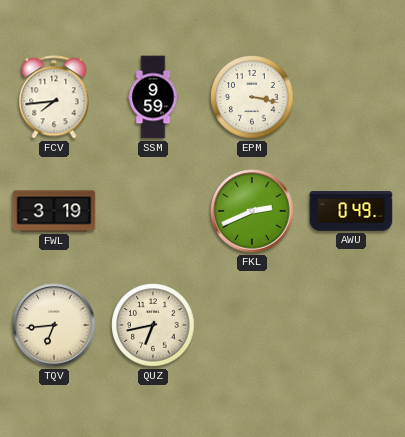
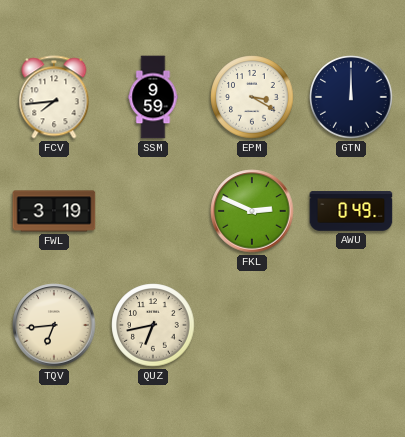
EPM: 3:17 -> 3:20
GTN: none -> 12:00
FKL: 2:41 -> 2:49
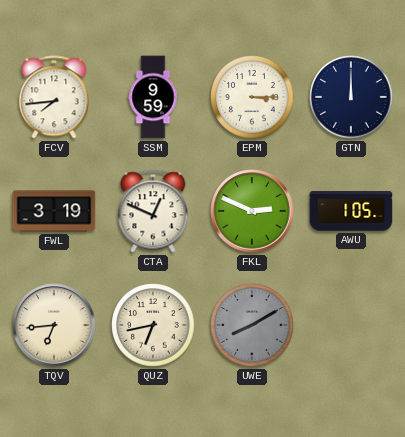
EPM: 3:20 -> 3:15
CTA: none -> 12:49
AWU: 0:49 -> 1:05
UWE: none -> 8:10
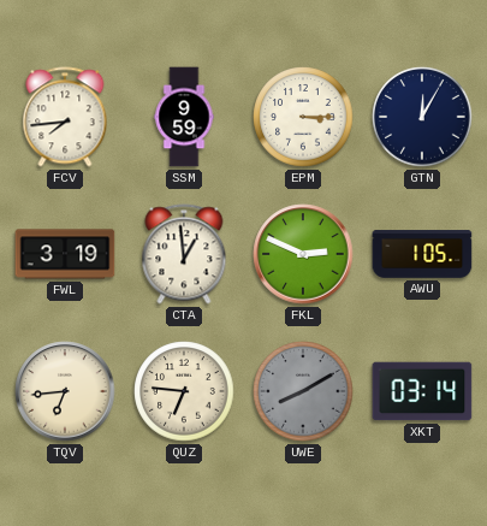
GTN: 12:00 -> 12:05
CTA: 12:49 -> 12:59
QUZ: 6:43 -> 6:46
XKT: none -> 03:14
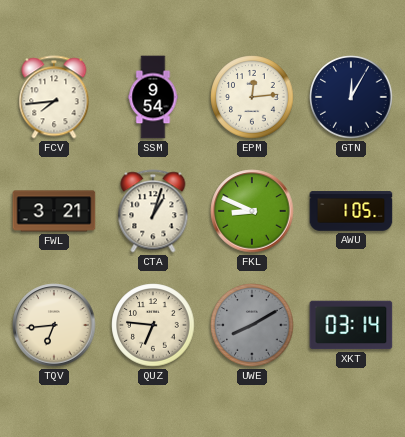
SSM: 9:59 -> 9:54
EPM: 3:15 -> 12:14
FWL: 3:19 -> 3:21
CTA: 12:59 -> 1:03
FKL: 2:49 -> 8:49
